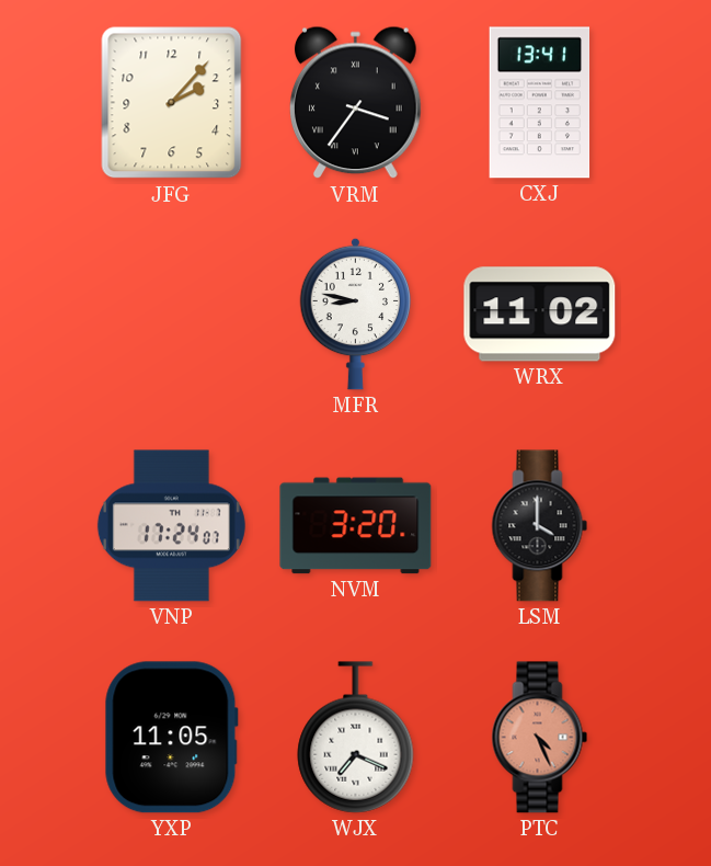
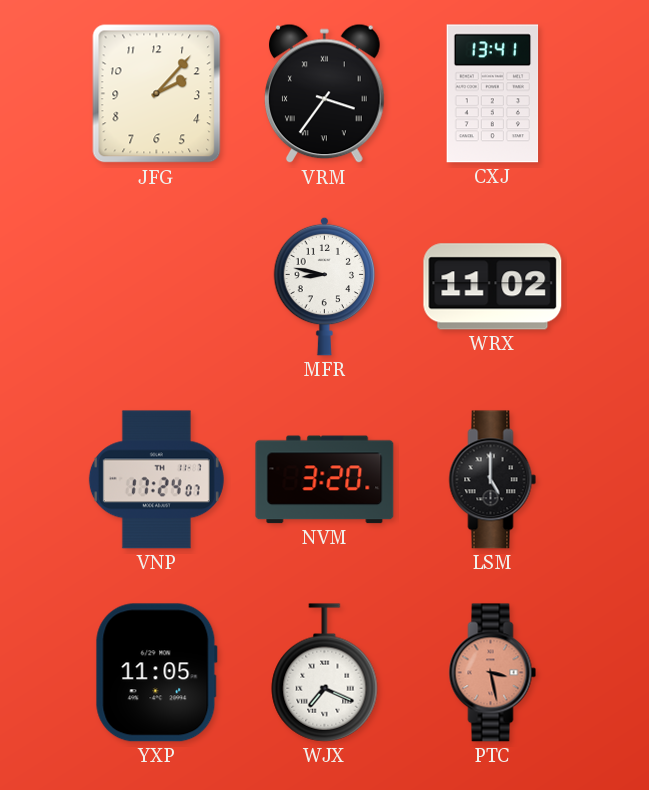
LSM: 4:00 -> 5:00
PTC: 4:26 -> 3:28
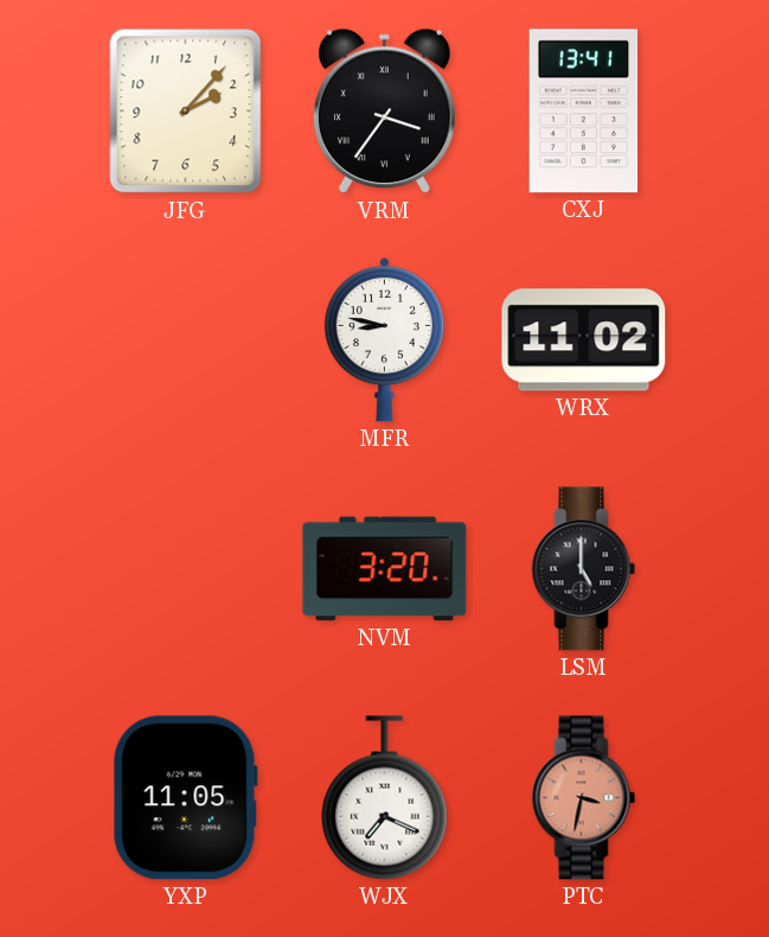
VNP: 17:24 -> none
PTC: 3:28 -> 3:32
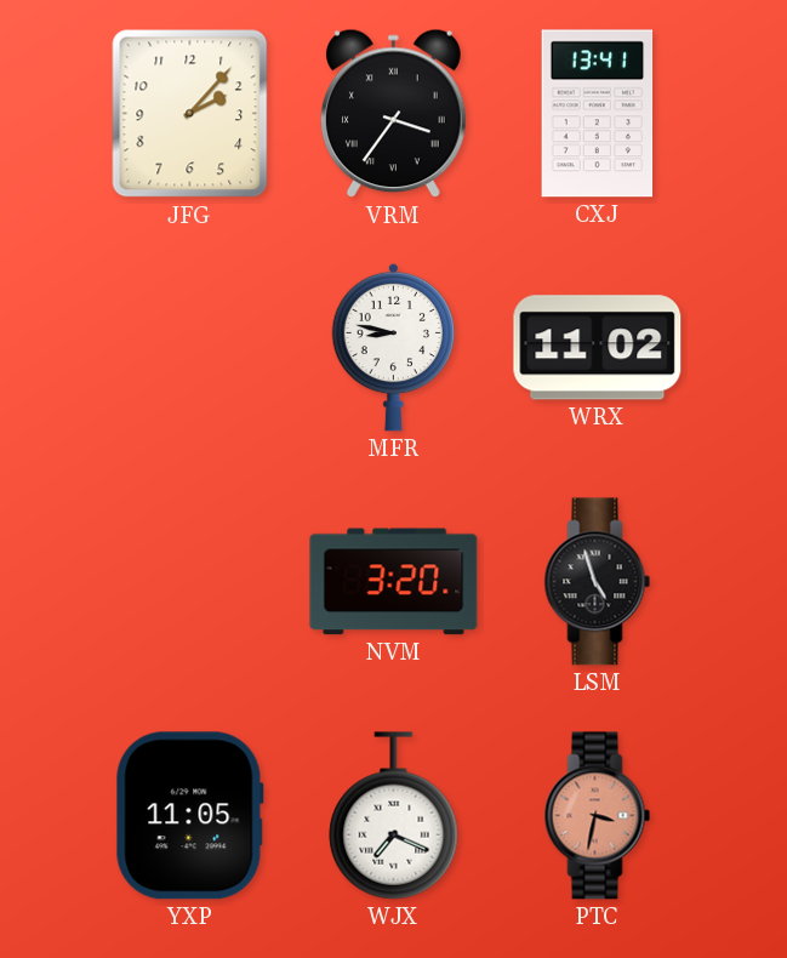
LSM: 5:00 -> 4:57
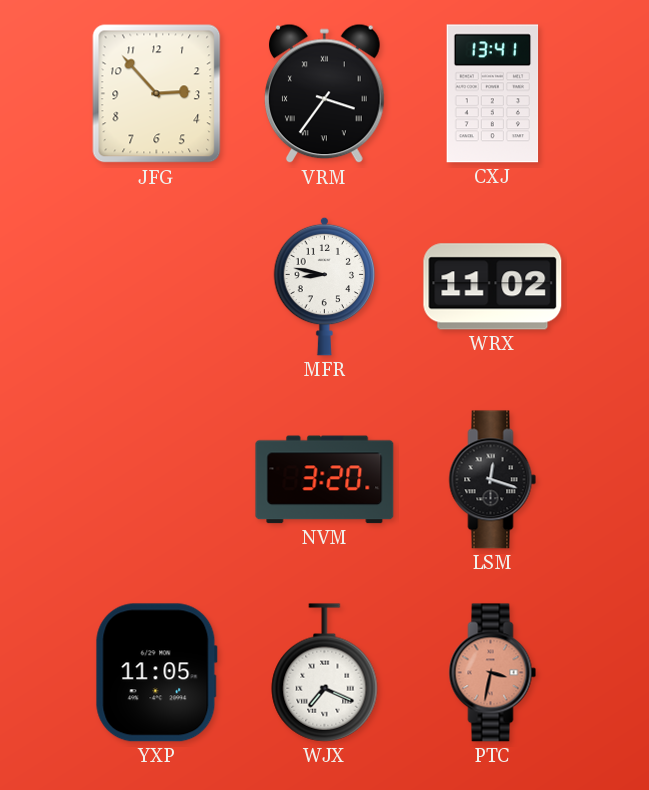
JFG: 2:07 -> 2:53
LSM: 4:57 -> 12:18
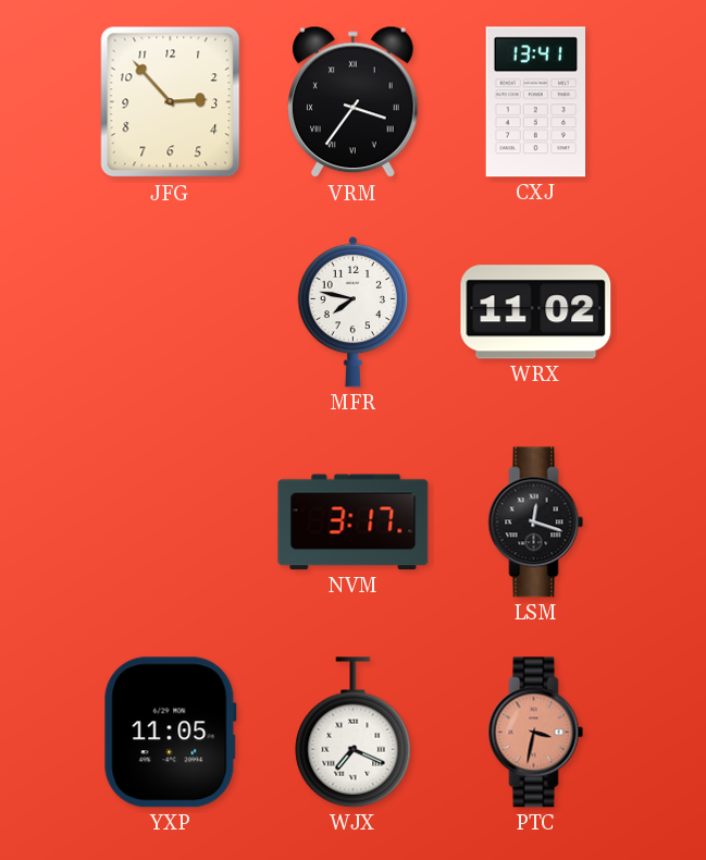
MFR: 8:47 -> 7:47
NVM: 3:20 -> 3:17
